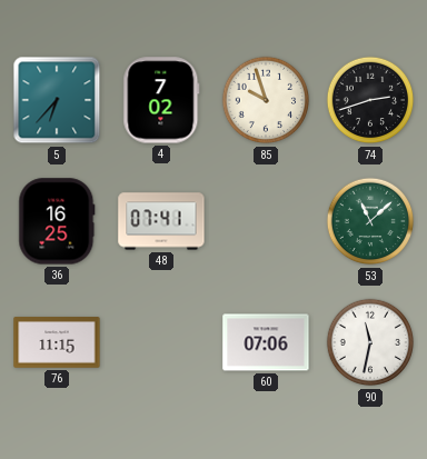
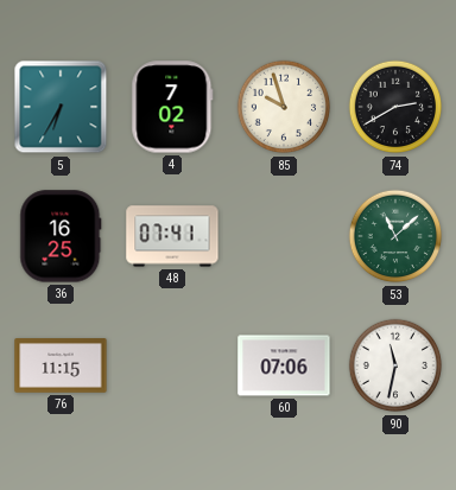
5: 6:37 -> 6:35
74: 2:42 -> 2:40
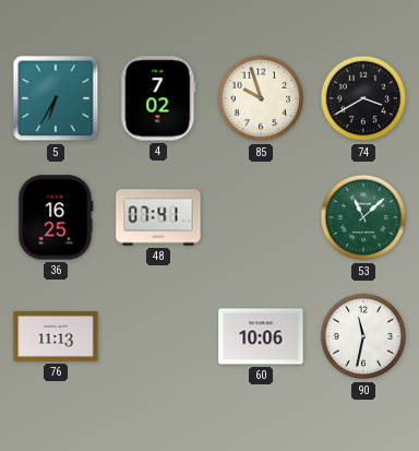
74: 2:40 -> 3:40
76: 11:15 -> 11:13
60: 07:06 -> 10:06
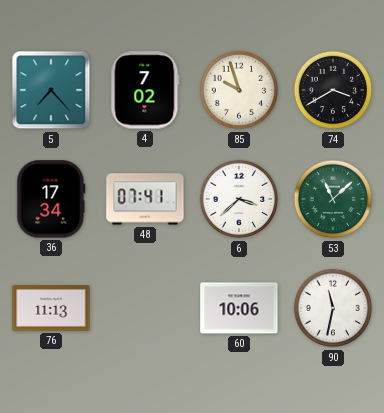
5: 6:35 -> 7:23
36: 16:25 -> 17:34
6: none -> 3:38
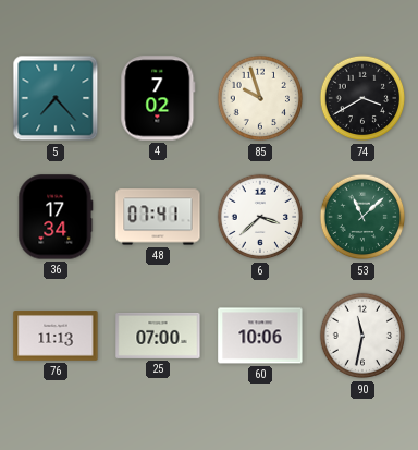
25: none -> 07:00
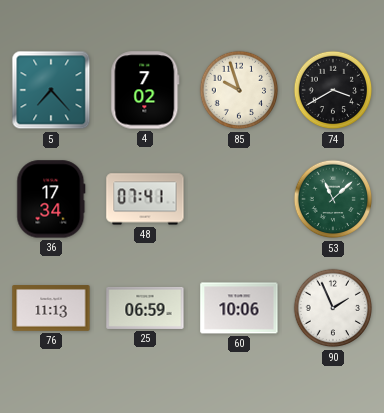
6: 3:38 -> none
25: 07:00 -> 06:59
90: 11:32 -> 1:56
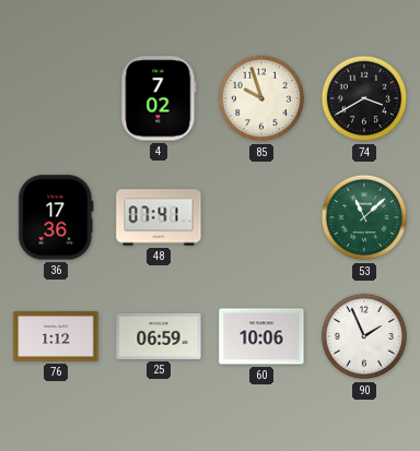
5: 7:23 -> none
36: 17:34 -> 17:36
76: 11:13 -> 1:12
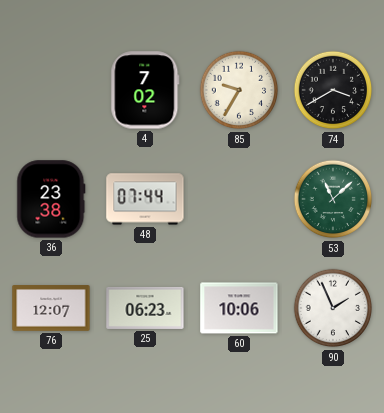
85: 9:57 -> 9:35
36: 17:36 -> 23:38
48: 07:41 -> 07:44
76: 1:12 -> 12:07
25: 06:59 -> 06:23
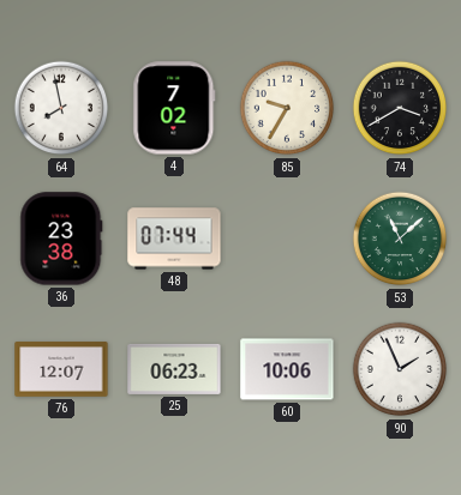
64: none -> 7:58
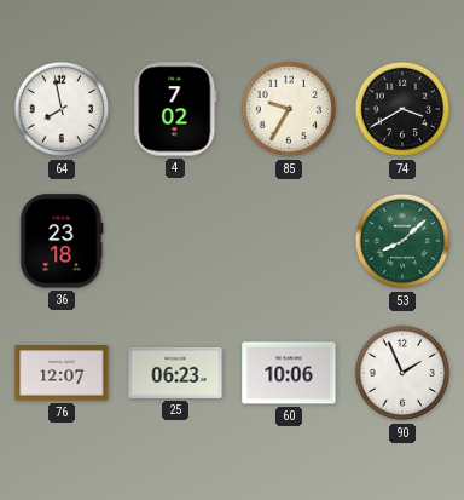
36: 23:38 -> 23:18
48: 07:44 -> none
53: 11:08 -> 8:08
